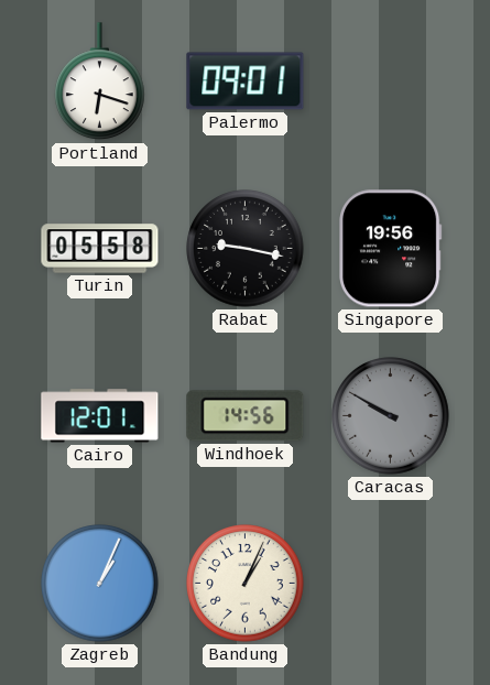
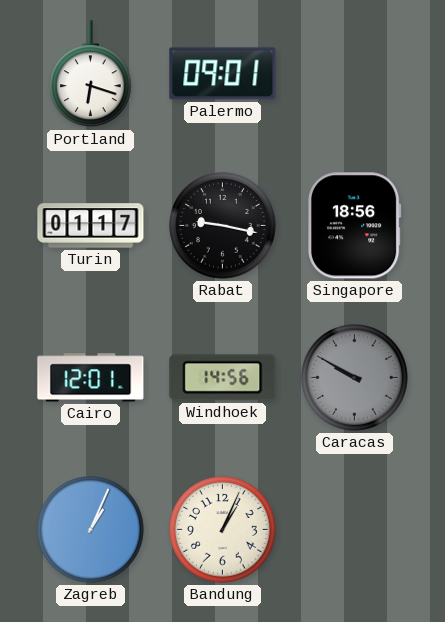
Turin: 05:58 -> 01:17
Singapore: 19:56 -> 18:56
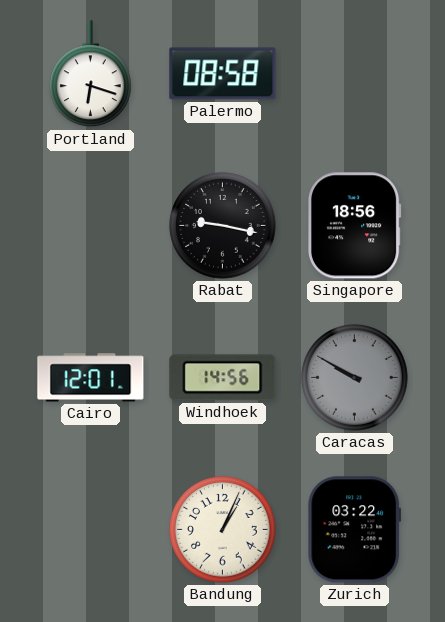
Palermo: 09:01 -> 08:58
Turin: 01:17 -> none
Zagreb: 1:04 -> none
Zurich: none -> 03:22
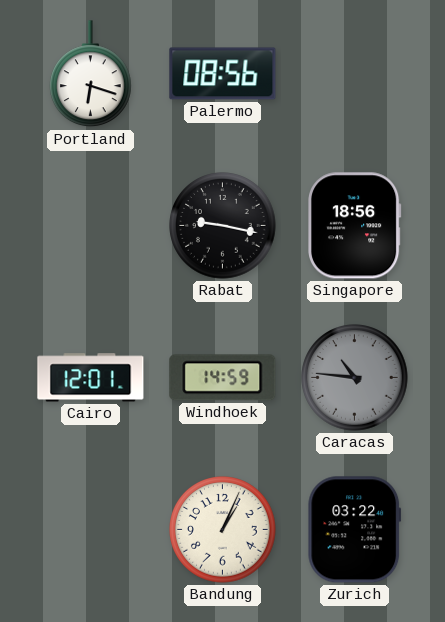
Palermo: 08:58 -> 08:56
Windhoek: 14:56 -> 14:59
Caracas: 9:50 -> 10:46
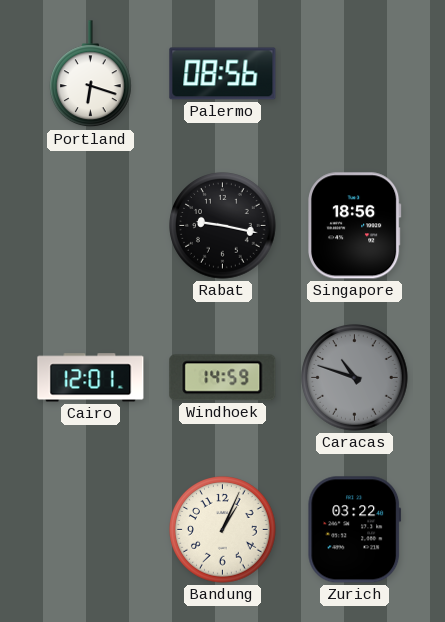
Caracas: 10:46 -> 10:48
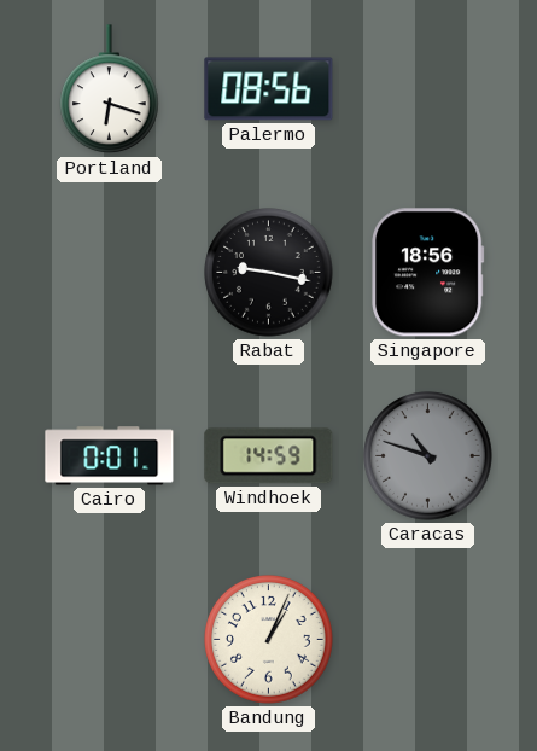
Cairo: 12:01 -> 0:01
Zurich: 03:22 -> none
